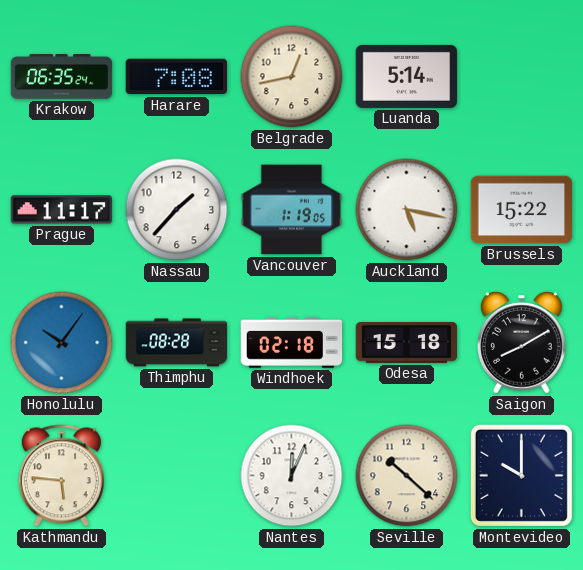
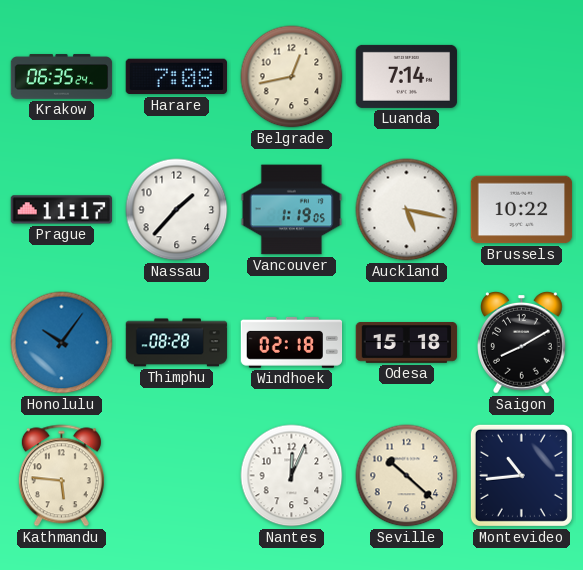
Luanda: 5:14 -> 7:14
Brussels: 15:22 -> 10:22
Montevideo: 10:00 -> 10:44
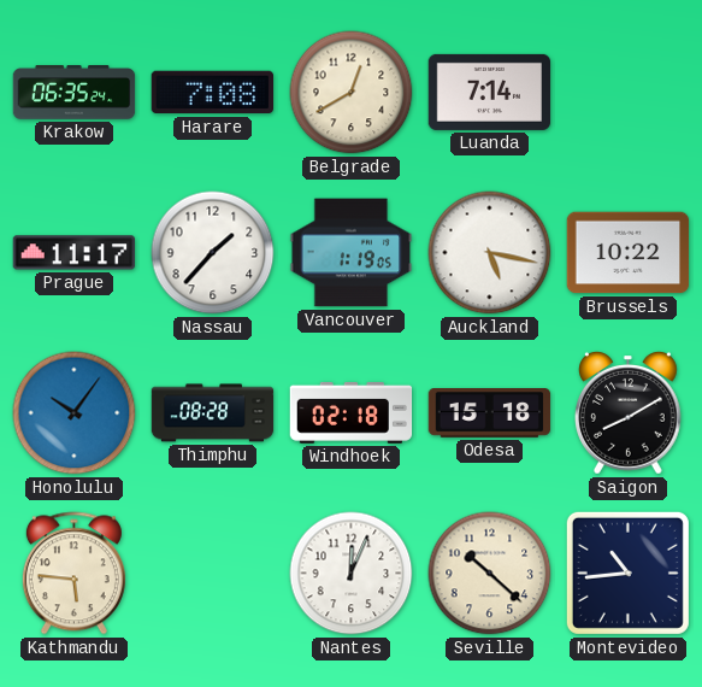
Belgrade: 12:43 -> 12:40
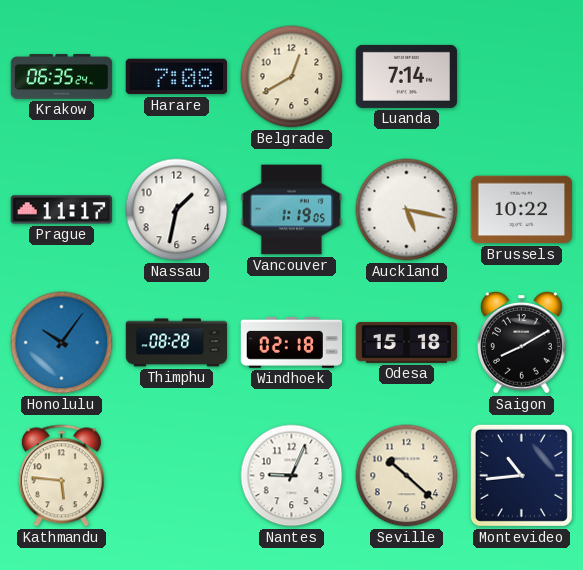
Nassau: 1:37 -> 1:32
Nantes: 12:04 -> 9:04
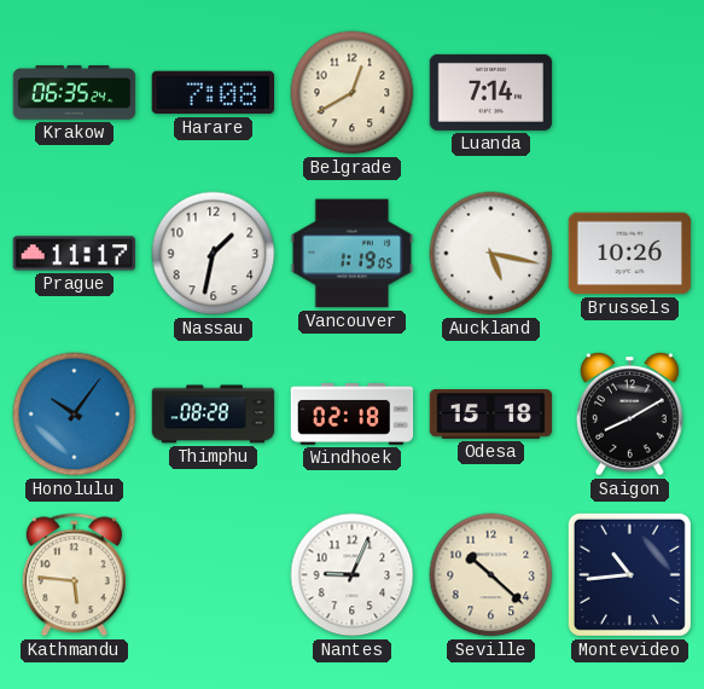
Brussels: 10:22 -> 10:26
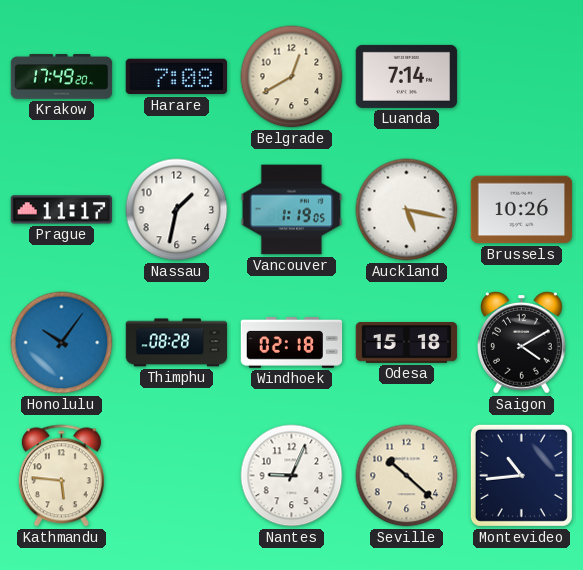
Krakow: 06:35 -> 17:49
Saigon: 8:10 -> 4:10
